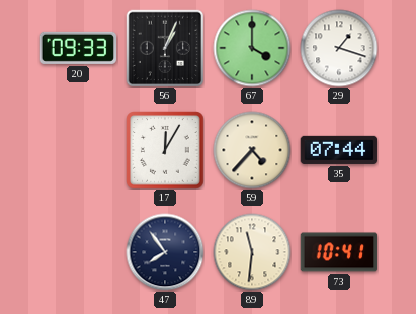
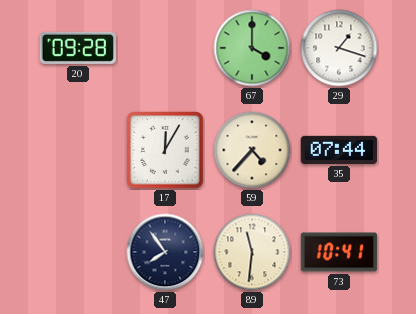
20: 09:33 -> 09:28
56: 1:04 -> none
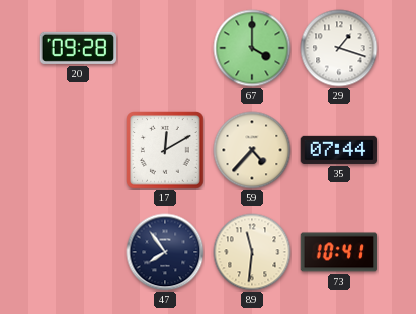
17: 12:05 -> 12:10
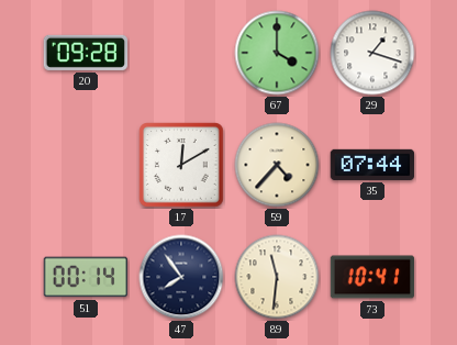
51: none -> 00:14
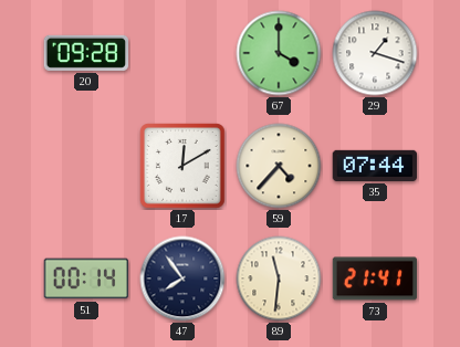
73: 10:41 -> 21:41
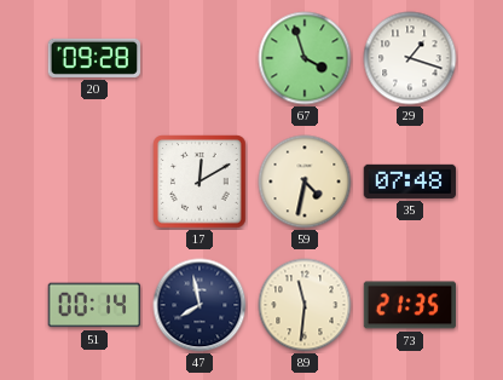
67: 4:00 -> 3:57
59: 4:37 -> 4:32
35: 07:44 -> 07:48
47: 7:54 -> 7:58
73: 21:41 -> 21:35
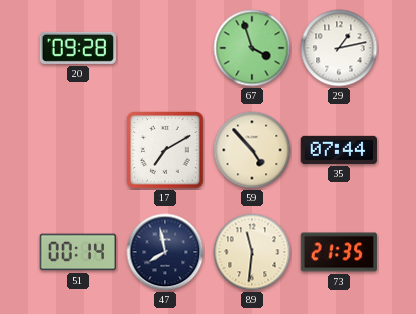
29: 1:18 -> 1:13
17: 12:10 -> 7:10
59: 4:32 -> 4:53
35: 07:48 -> 07:44
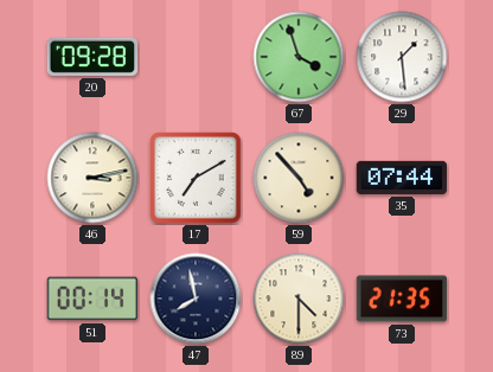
29: 1:13 -> 1:29
46: none -> 3:13
89: 11:31 -> 4:30
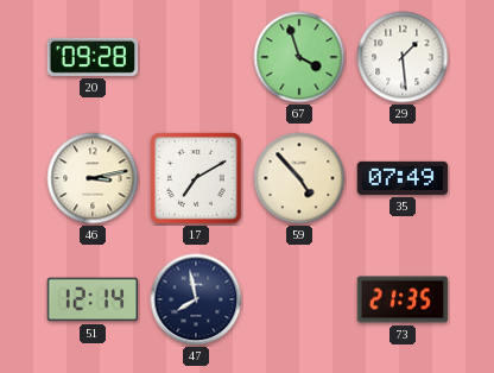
35: 07:44 -> 07:49
51: 00:14 -> 12:14
89: 4:30 -> none
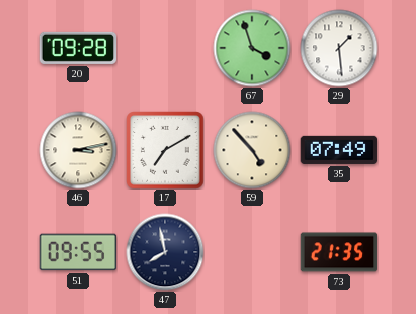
51: 12:14 -> 09:55
